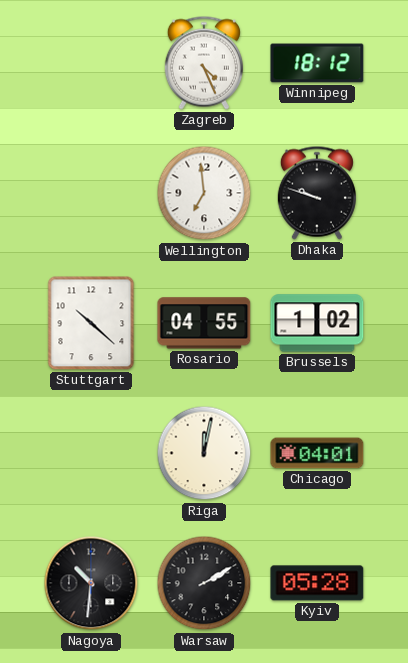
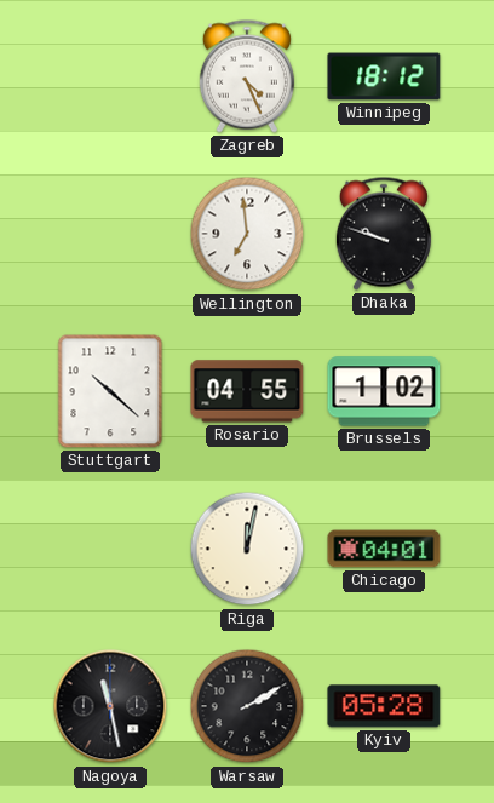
Nagoya: 10:31 -> 11:28
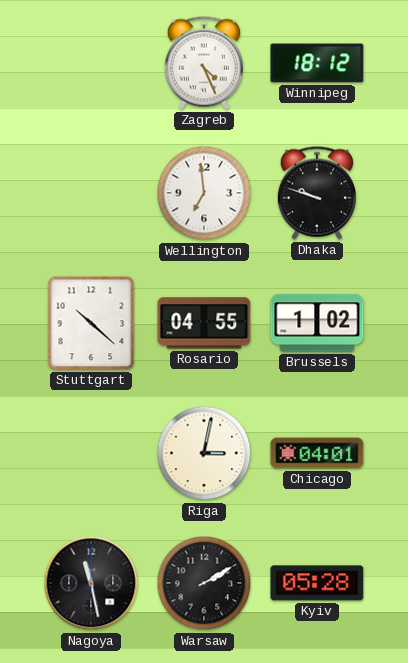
Riga: 12:02 -> 3:02
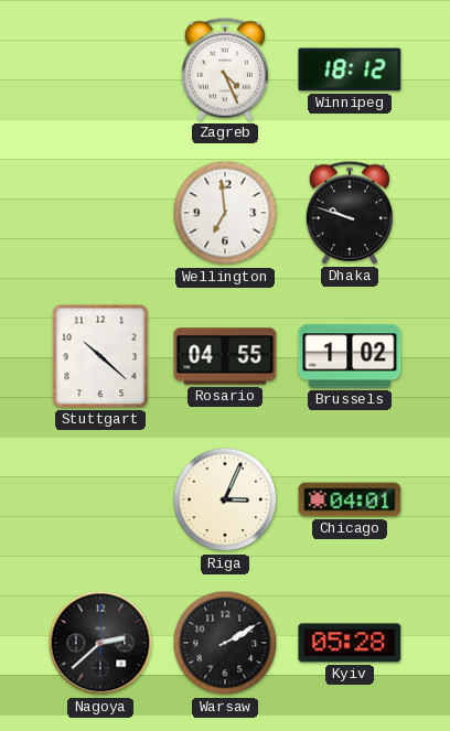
Riga: 3:02 -> 3:04
Nagoya: 11:28 -> 2:38
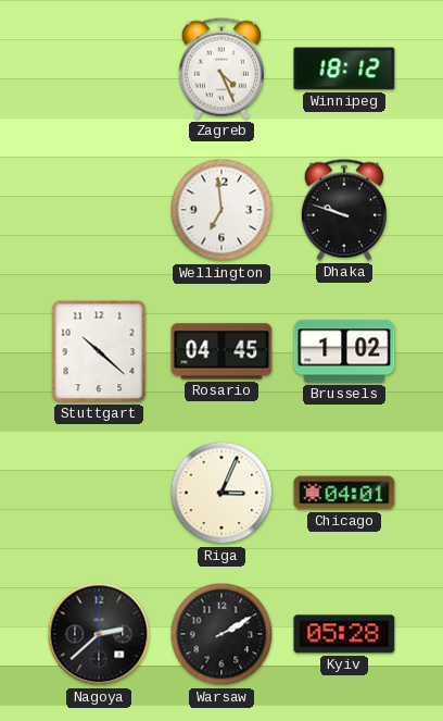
Rosario: 04:55 -> 04:45
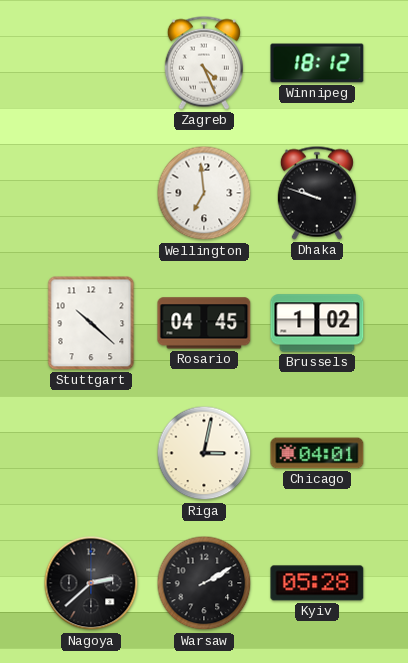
Riga: 3:04 -> 3:02
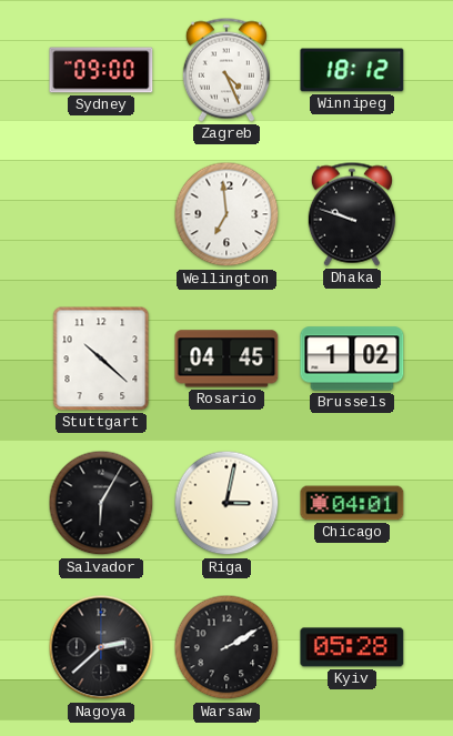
Sydney: none -> 09:00
Salvador: none -> 6:05
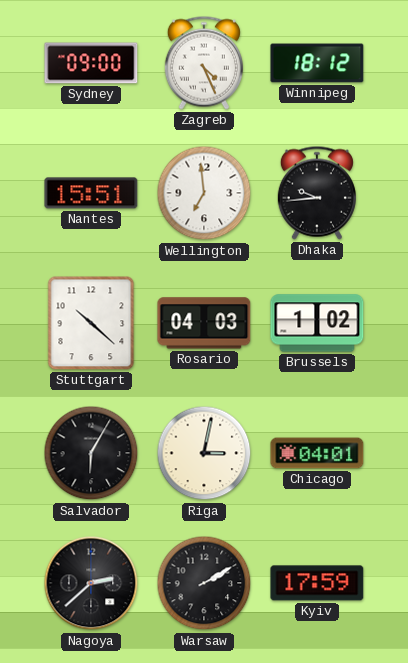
Nantes: none -> 15:51
Dhaka: 9:48 -> 9:44
Rosario: 04:45 -> 04:03
Kyiv: 05:28 -> 17:59
